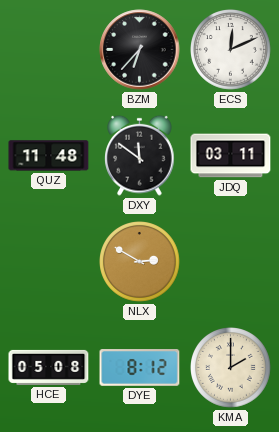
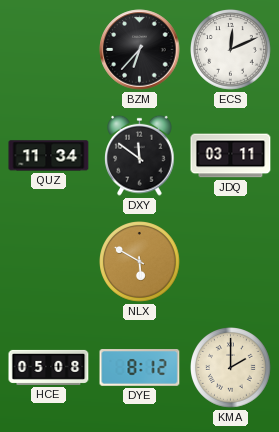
QUZ: 11:48 -> 11:34
NLX: 2:50 -> 5:50
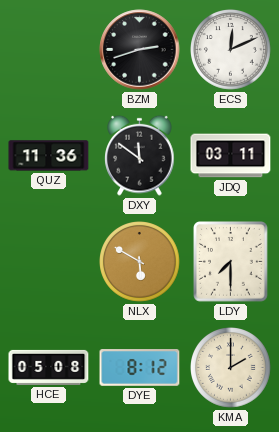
BZM: 6:37 -> 2:42
QUZ: 11:34 -> 11:36
LDY: none -> 7:30
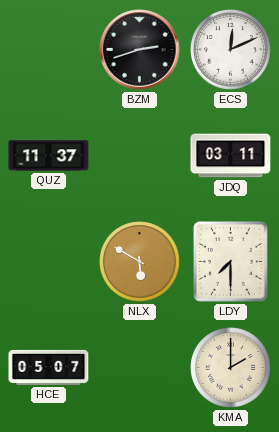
QUZ: 11:36 -> 11:37
DXY: 11:51 -> none
HCE: 05:08 -> 05:07
DYE: 8:12 -> none
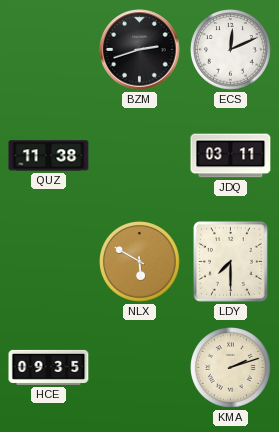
QUZ: 11:37 -> 11:38
HCE: 05:07 -> 09:35
KMA: 2:00 -> 2:12
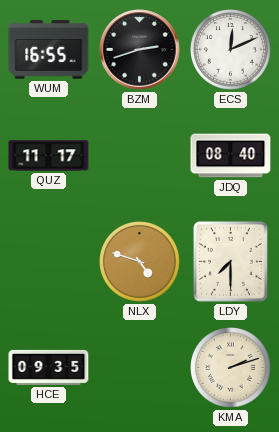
WUM: none -> 16:55
QUZ: 11:38 -> 11:17
JDQ: 03:11 -> 08:40
NLX: 5:50 -> 4:48
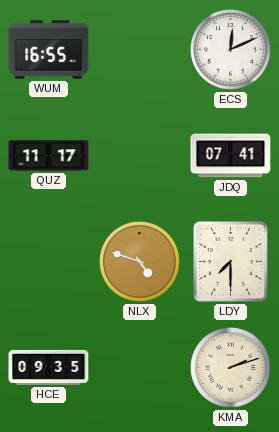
BZM: 2:42 -> none
JDQ: 08:40 -> 07:41
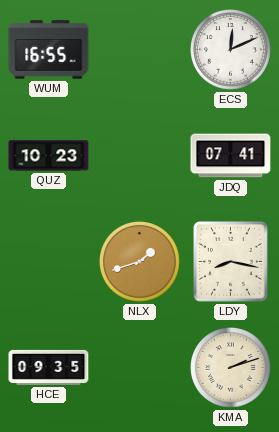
QUZ: 11:17 -> 10:23
NLX: 4:48 -> 1:42
LDY: 7:30 -> 8:17
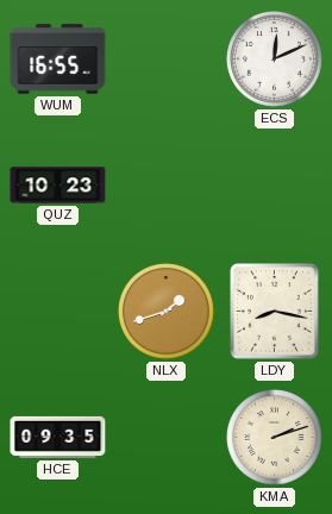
JDQ: 07:41 -> none
